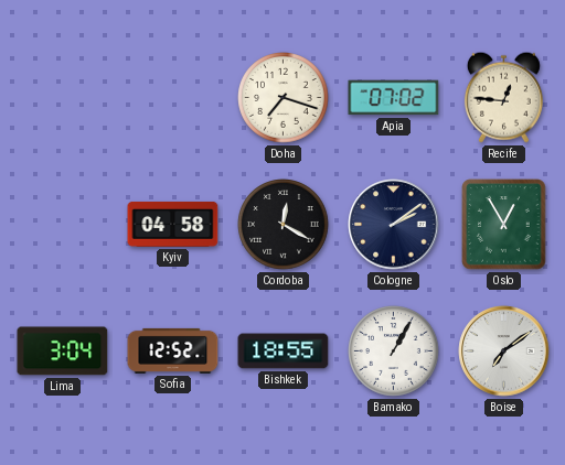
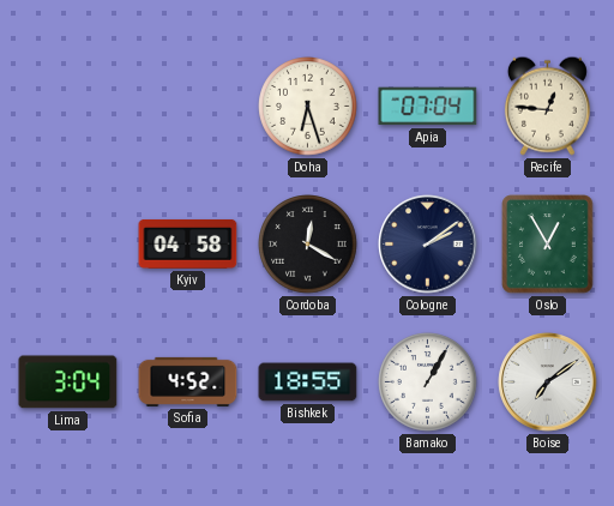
Doha: 7:18 -> 6:27
Apia: 07:02 -> 07:04
Sofia: 12:52 -> 4:52
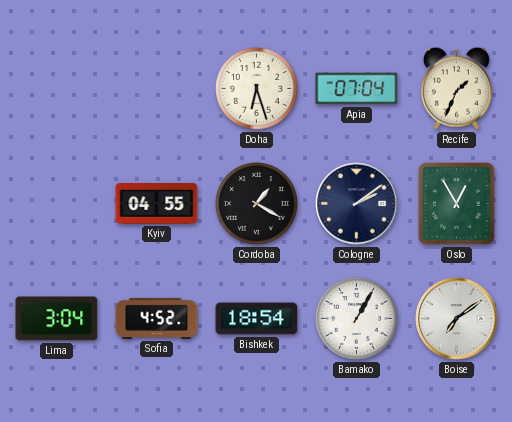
Recife: 12:46 -> 1:34
Kyiv: 04:58 -> 04:55
Cordoba: 12:20 -> 1:20
Bishkek: 18:55 -> 18:54
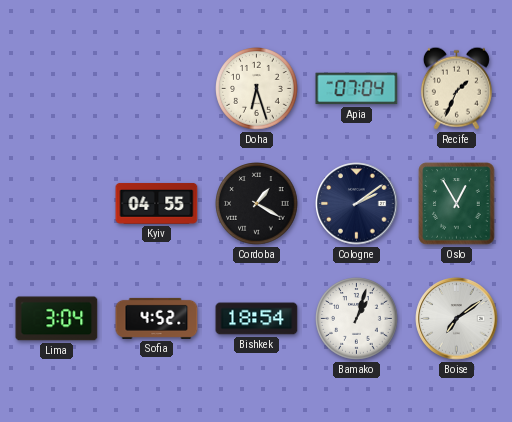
Bamako: 1:05 -> 1:03
